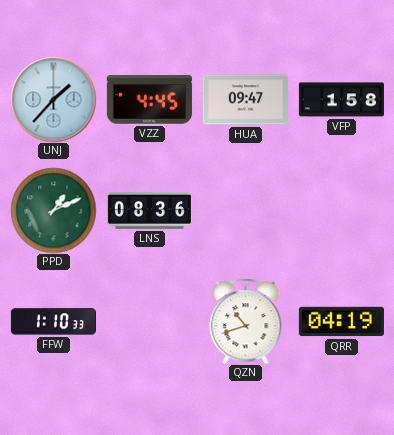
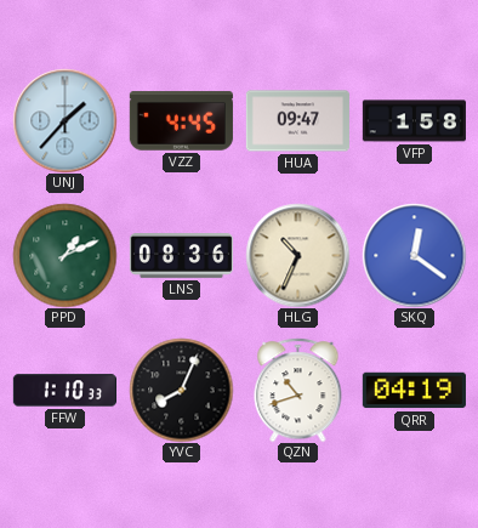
HLG: none -> 10:34
SKQ: none -> 12:21
YVC: none -> 8:04
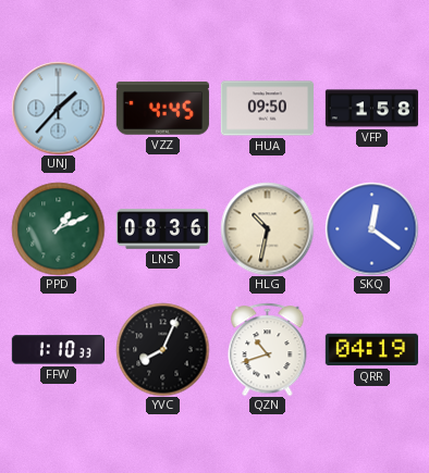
HUA: 09:47 -> 09:50
HLG: 10:34 -> 10:32
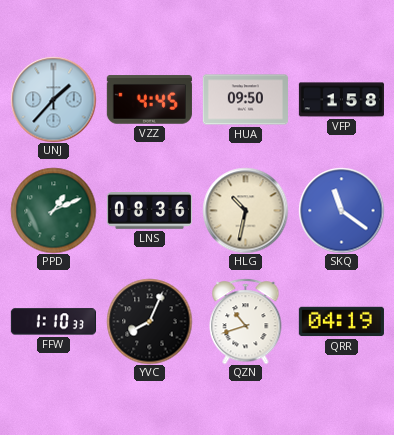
SKQ: 12:21 -> 11:21
